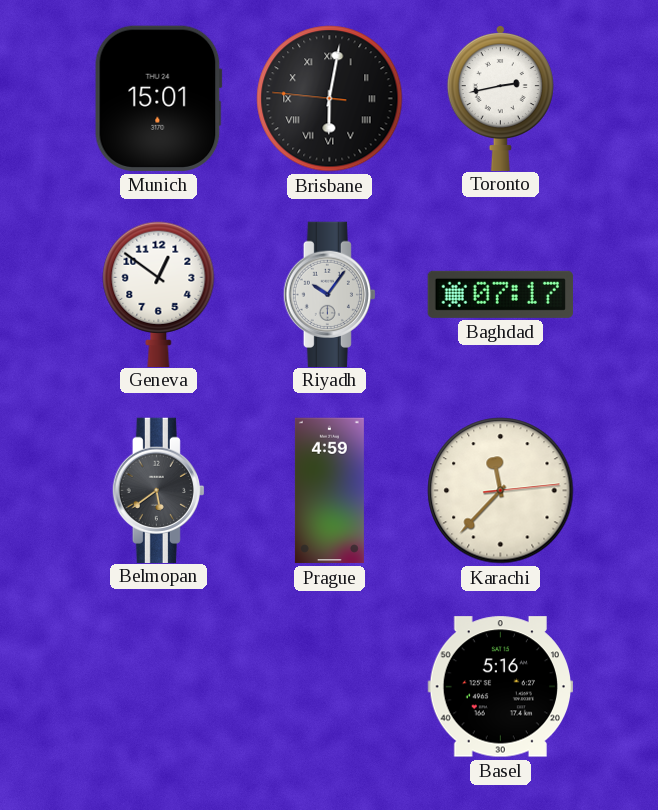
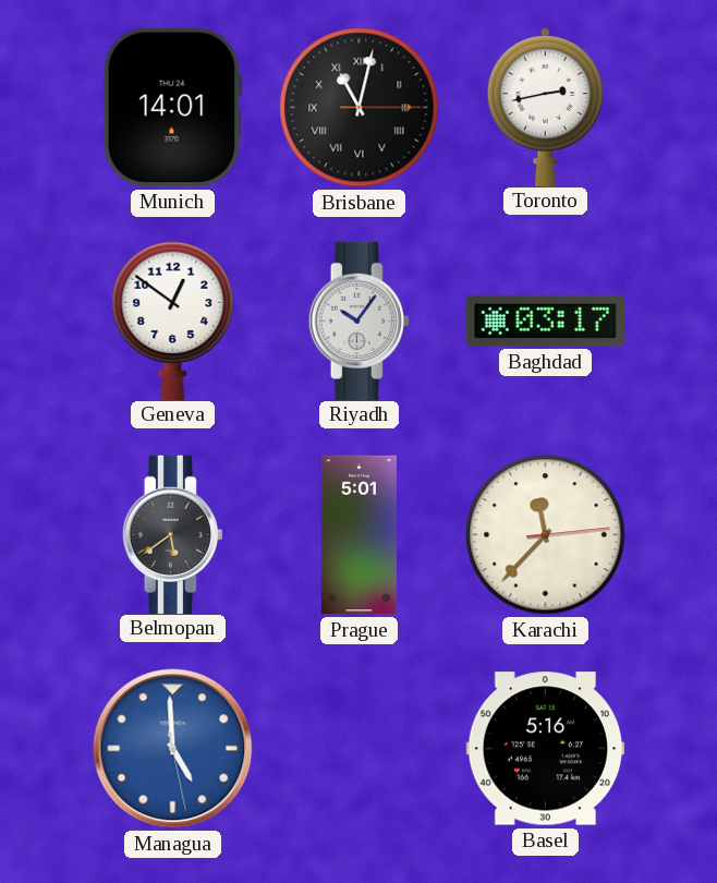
Munich: 15:01 -> 14:01
Brisbane: 6:01 -> 11:02
Baghdad: 07:17 -> 03:17
Prague: 4:59 -> 5:01
Managua: none -> 4:59
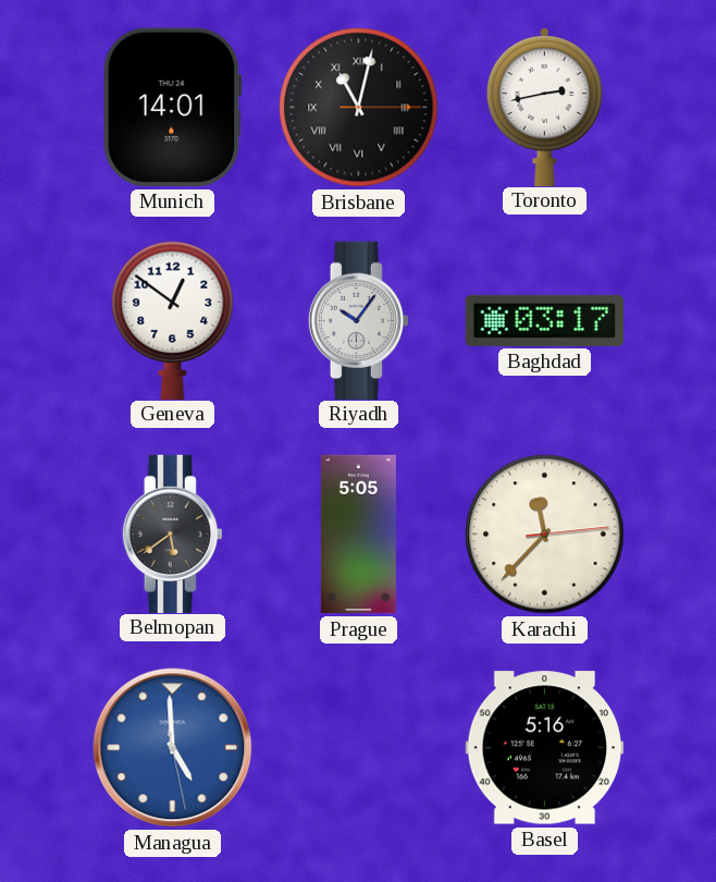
Prague: 5:01 -> 5:05
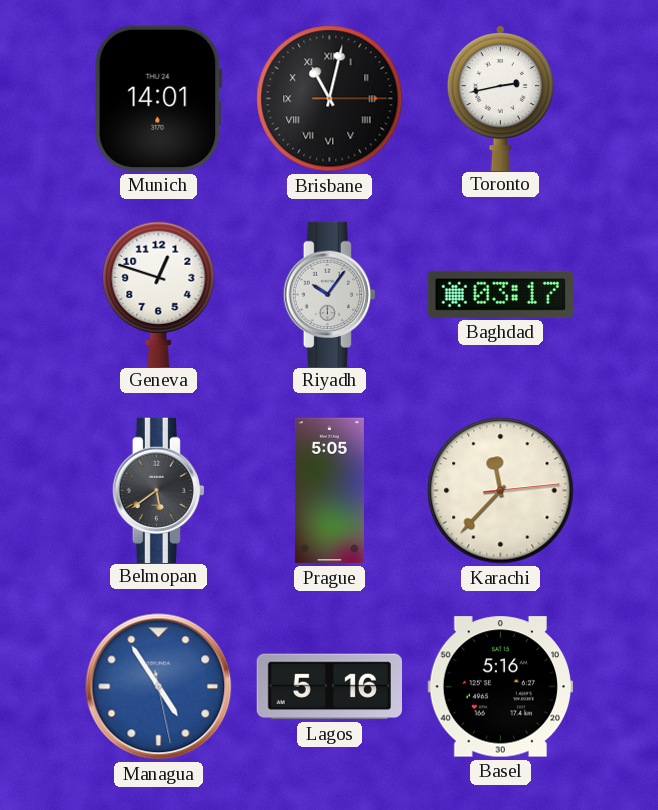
Geneva: 12:51 -> 12:48
Managua: 4:59 -> 4:54
Lagos: none -> 5:16
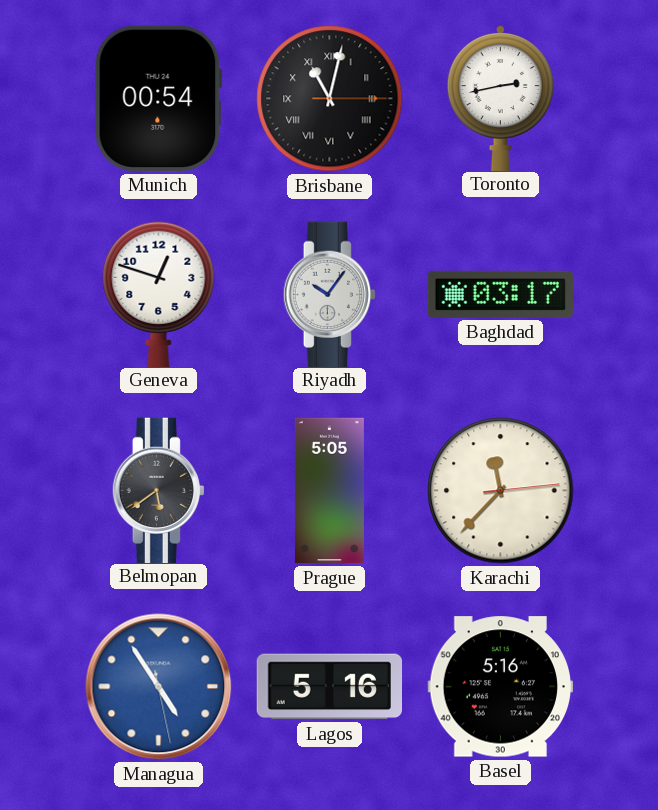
Munich: 14:01 -> 00:54
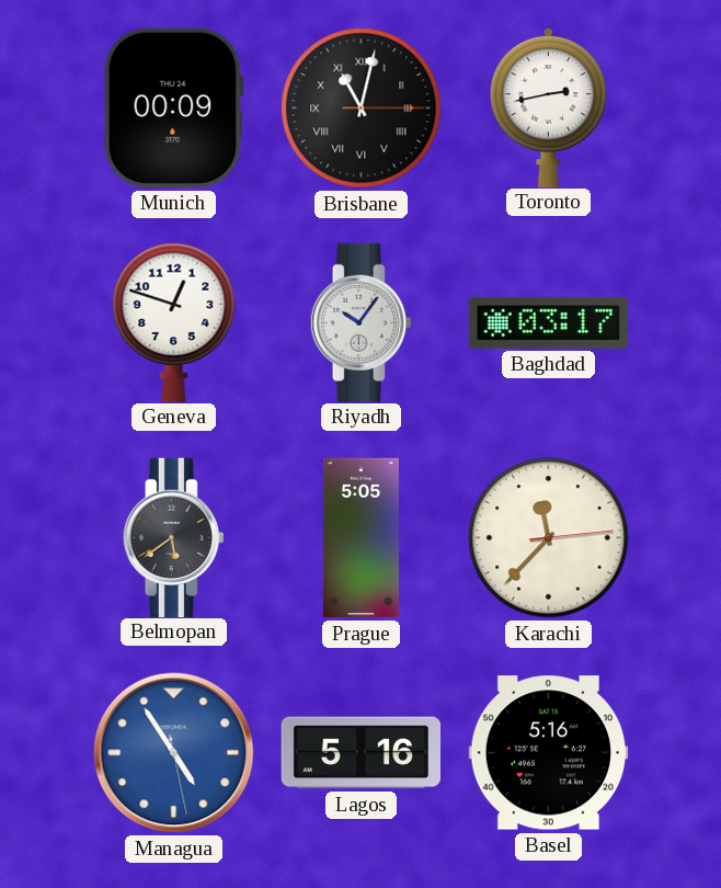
Munich: 00:54 -> 00:09
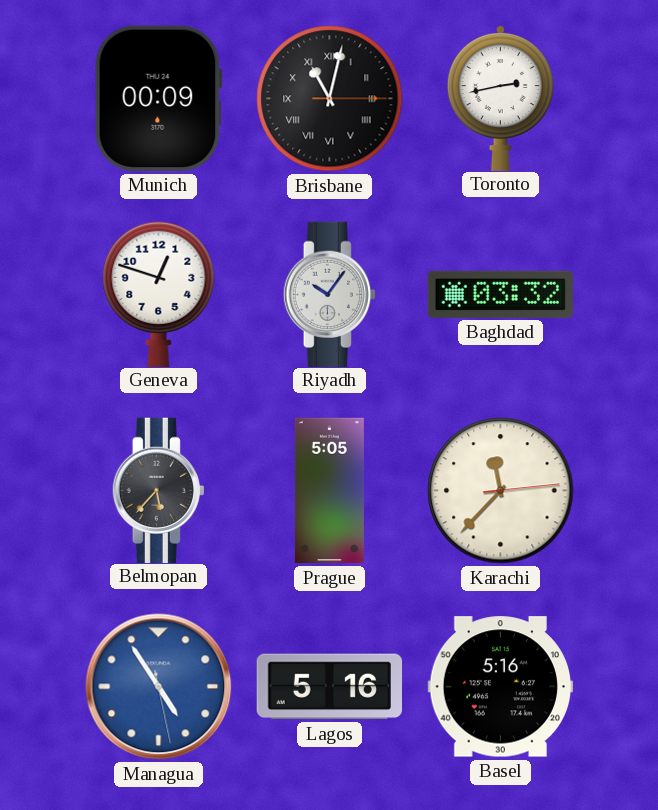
Baghdad: 03:17 -> 03:32
Belmopan: 5:39 -> 5:37
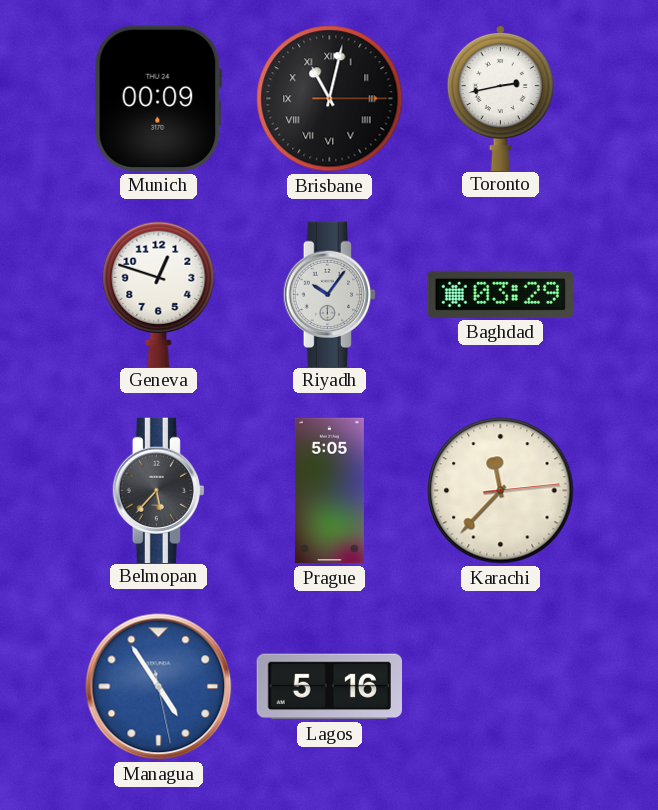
Baghdad: 03:32 -> 03:29
Basel: 5:16 -> none
